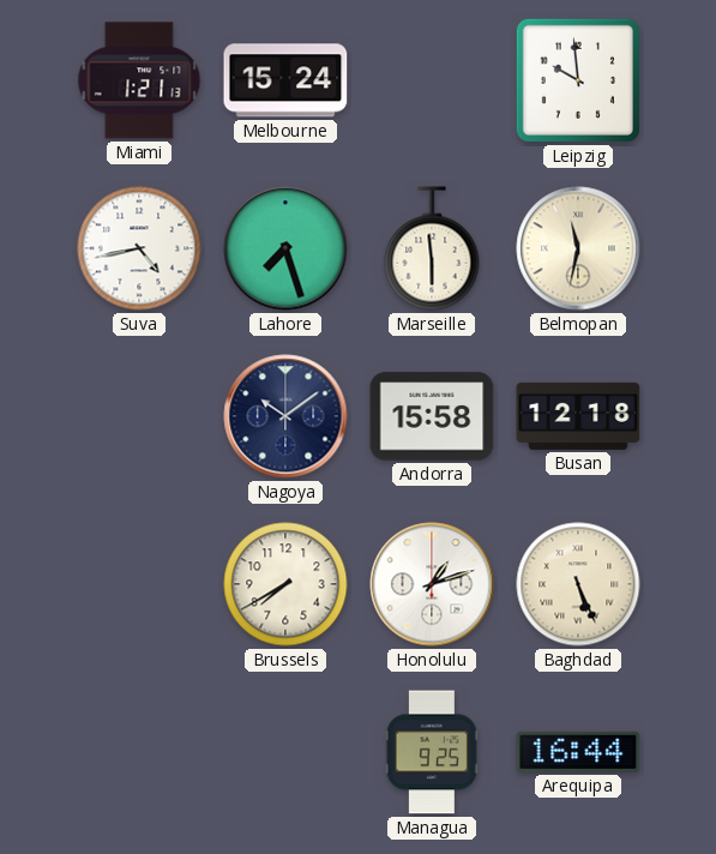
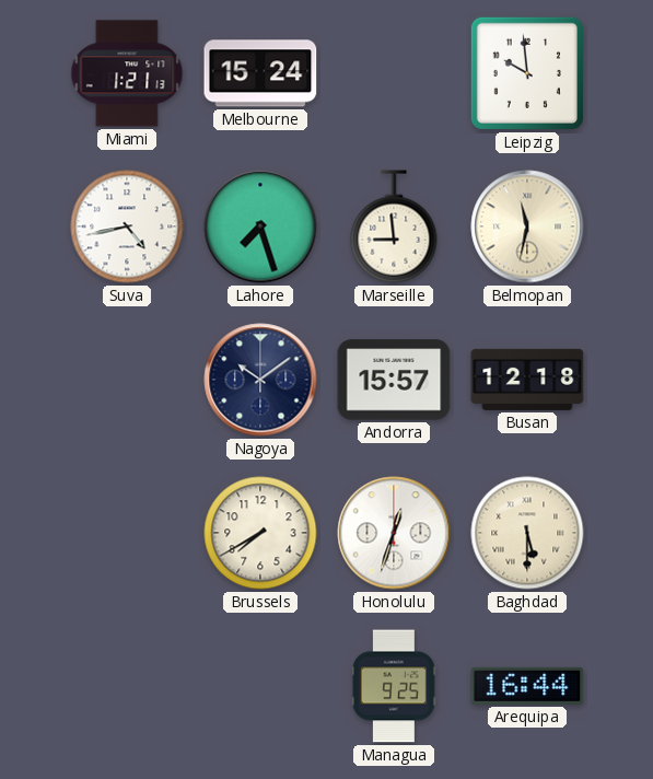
Marseille: 5:59 -> 8:59
Andorra: 15:58 -> 15:57
Honolulu: 1:12 -> 12:33
Baghdad: 5:26 -> 5:30
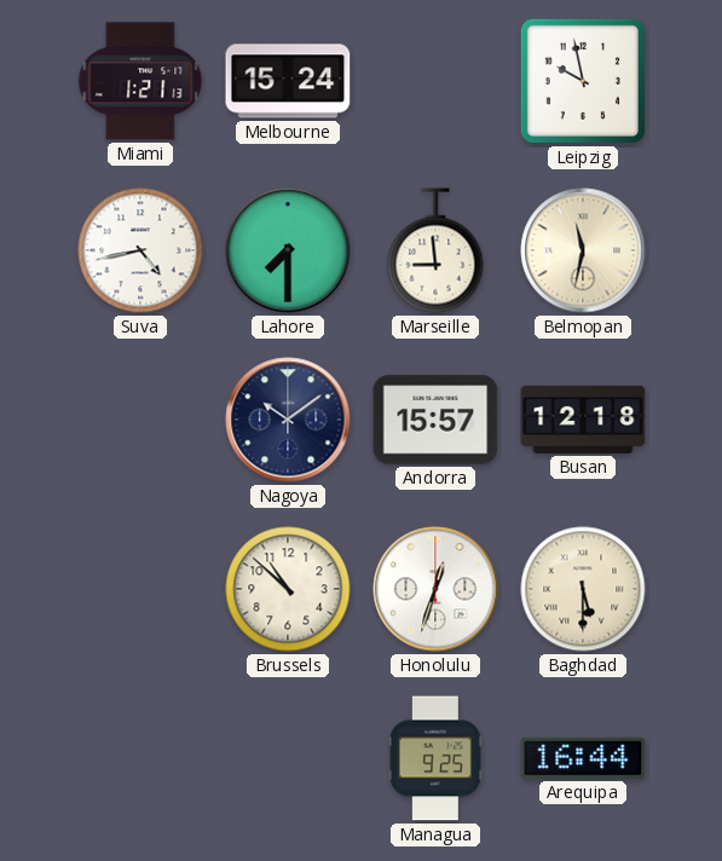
Leipzig: 9:59 -> 9:58
Lahore: 7:27 -> 7:30
Brussels: 7:40 -> 10:52
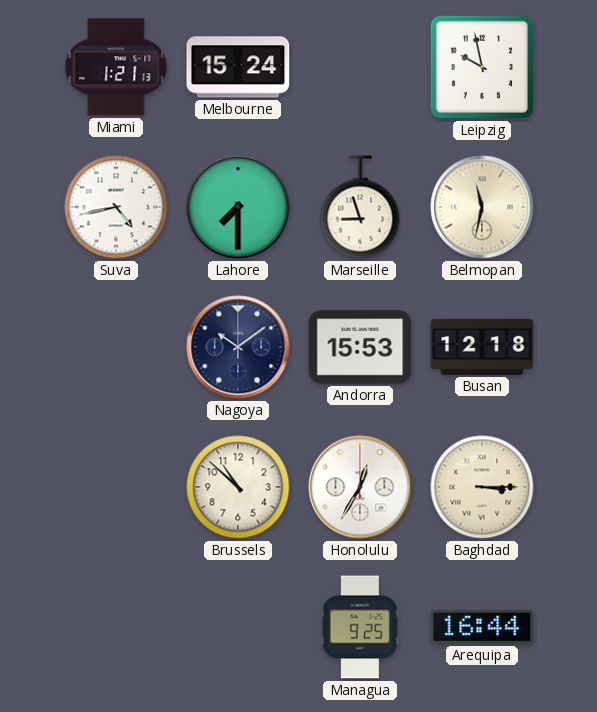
Marseille: 8:59 -> 8:57
Andorra: 15:57 -> 15:53
Honolulu: 12:33 -> 12:35
Baghdad: 5:30 -> 3:15
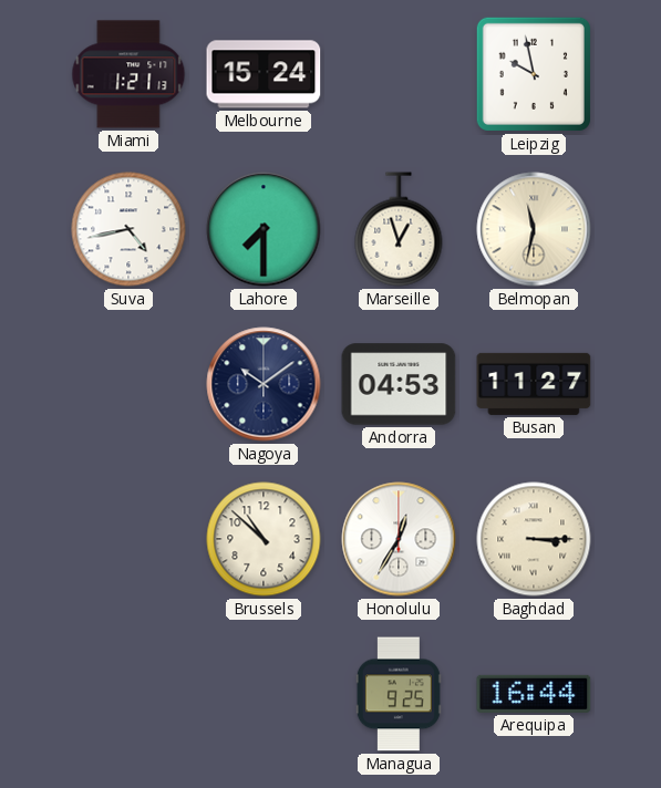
Marseille: 8:57 -> 12:57
Andorra: 15:53 -> 04:53
Busan: 12:18 -> 11:27
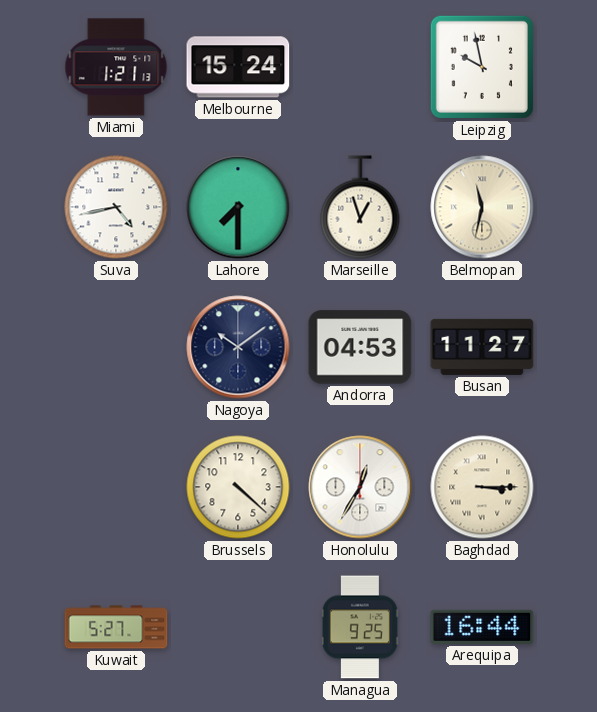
Brussels: 10:52 -> 4:22
Kuwait: none -> 5:27
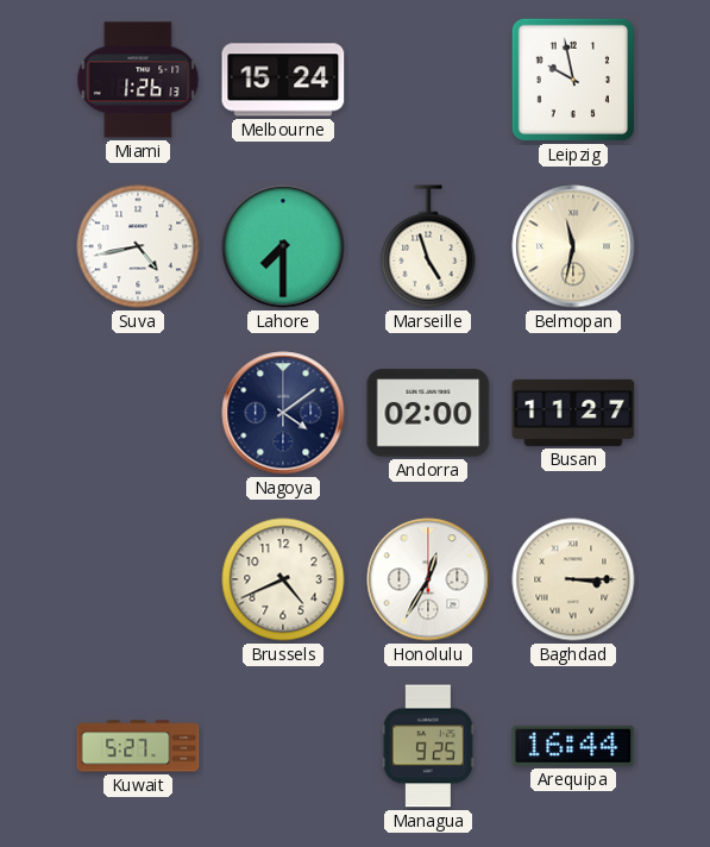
Miami: 1:21 -> 1:26
Marseille: 12:57 -> 4:57
Nagoya: 10:09 -> 4:09
Andorra: 04:53 -> 02:00
Brussels: 4:22 -> 4:41
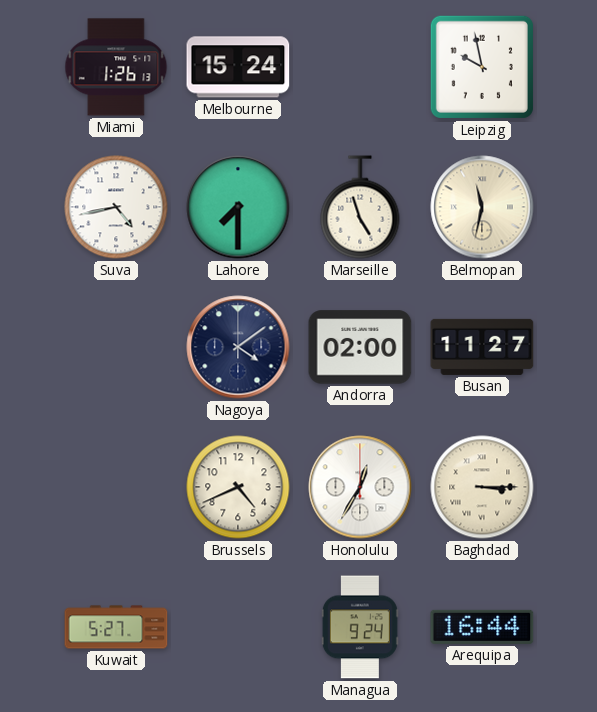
Managua: 9:25 -> 9:24
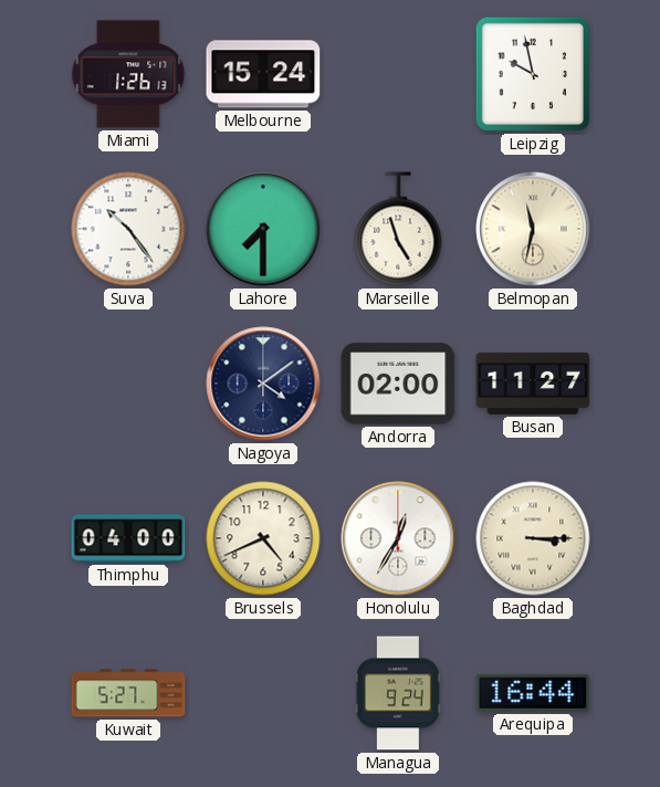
Suva: 4:43 -> 10:24
Thimphu: none -> 04:00
